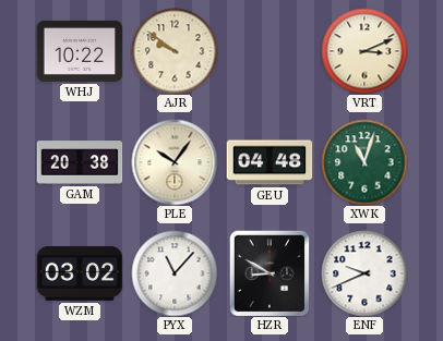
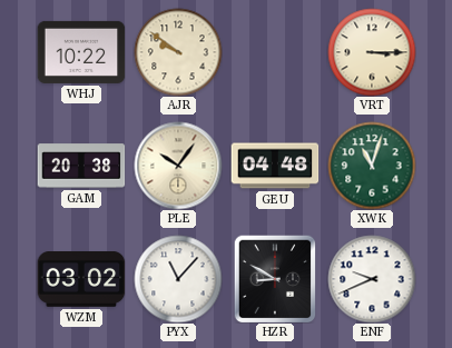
VRT: 3:11 -> 3:15
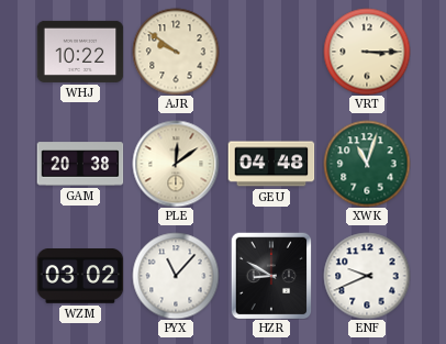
PLE: 10:06 -> 12:09
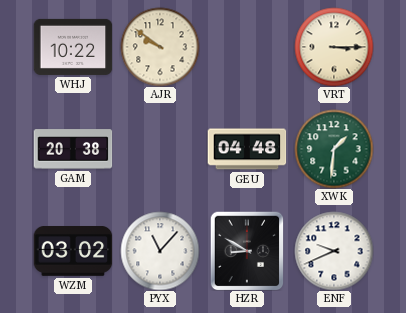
PLE: 12:09 -> none
XWK: 11:03 -> 1:31
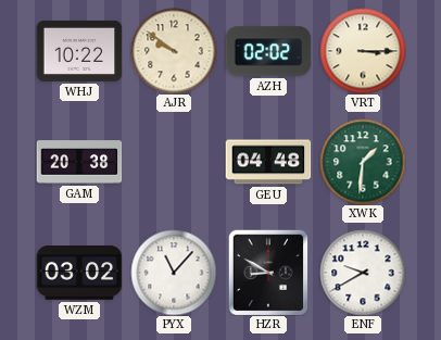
AZH: none -> 02:02
ENF: 9:41 -> 9:40
